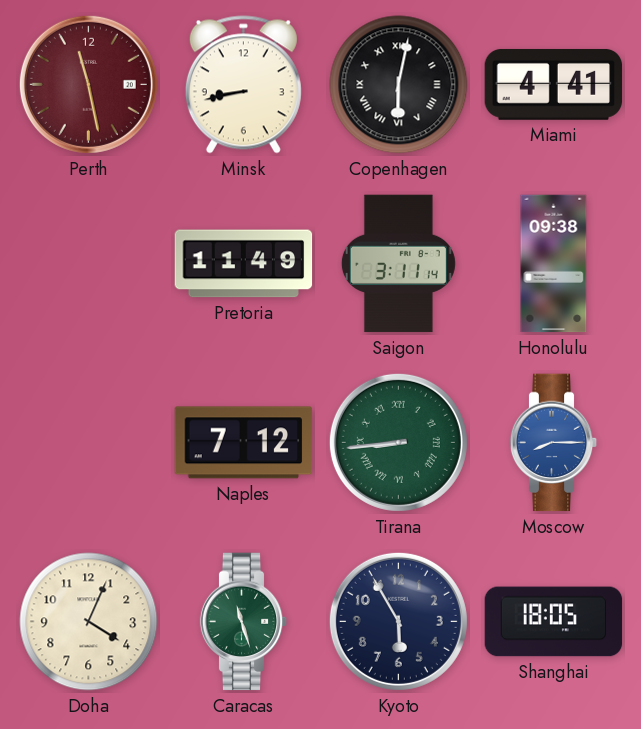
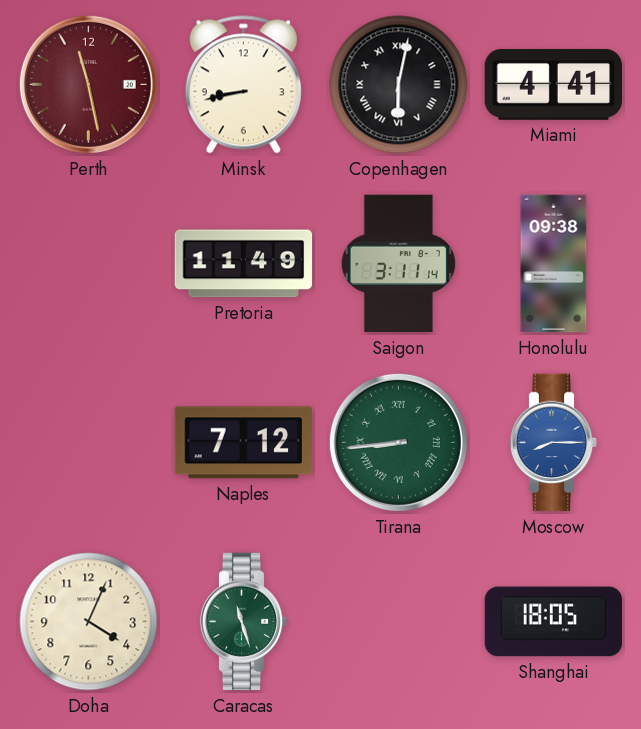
Kyoto: 5:55 -> none
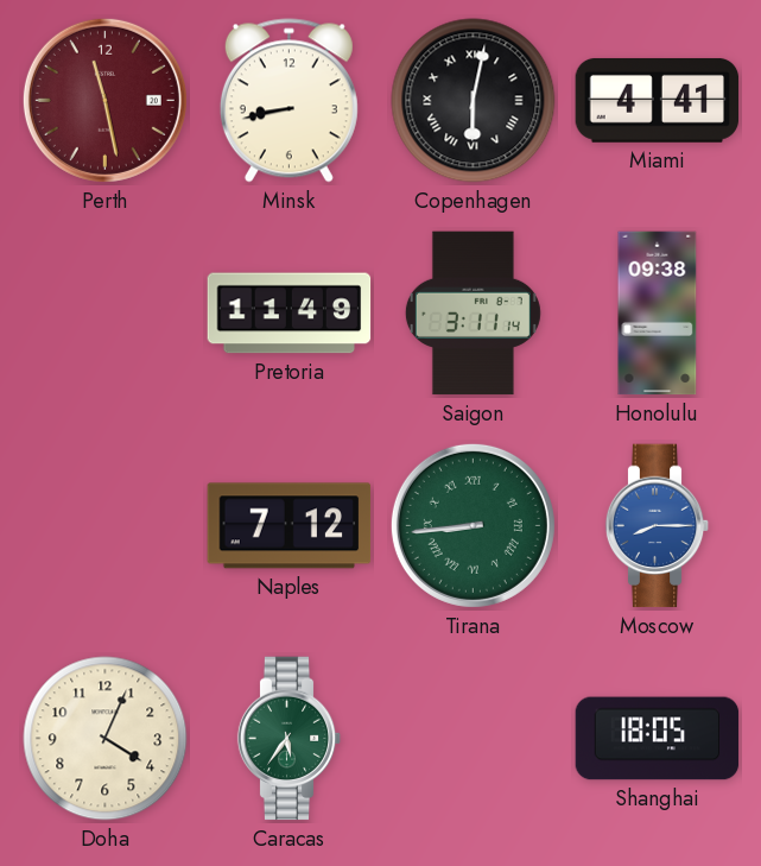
Caracas: 11:27 -> 5:36
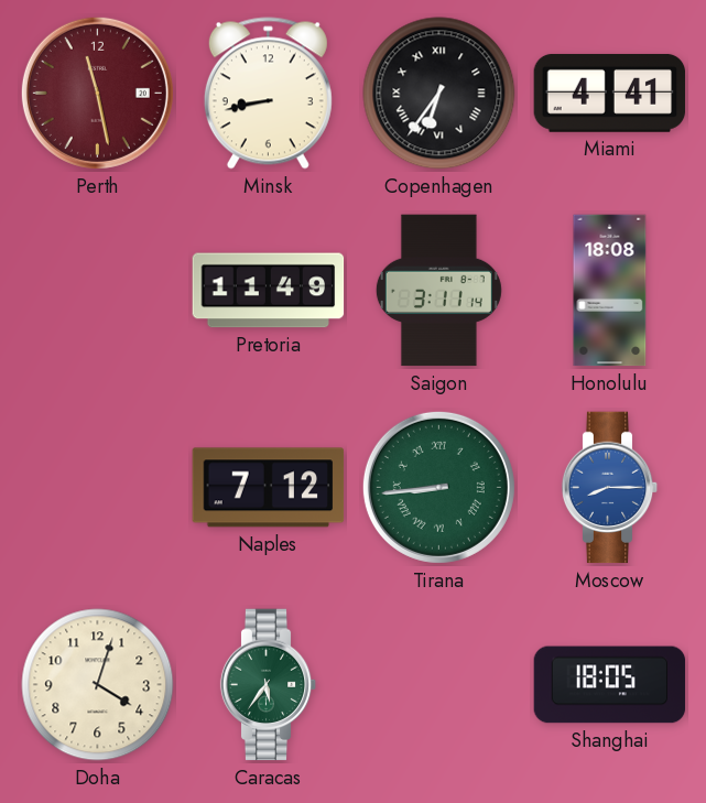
Copenhagen: 6:02 -> 6:36
Honolulu: 09:38 -> 18:08
Doha: 4:04 -> 4:03
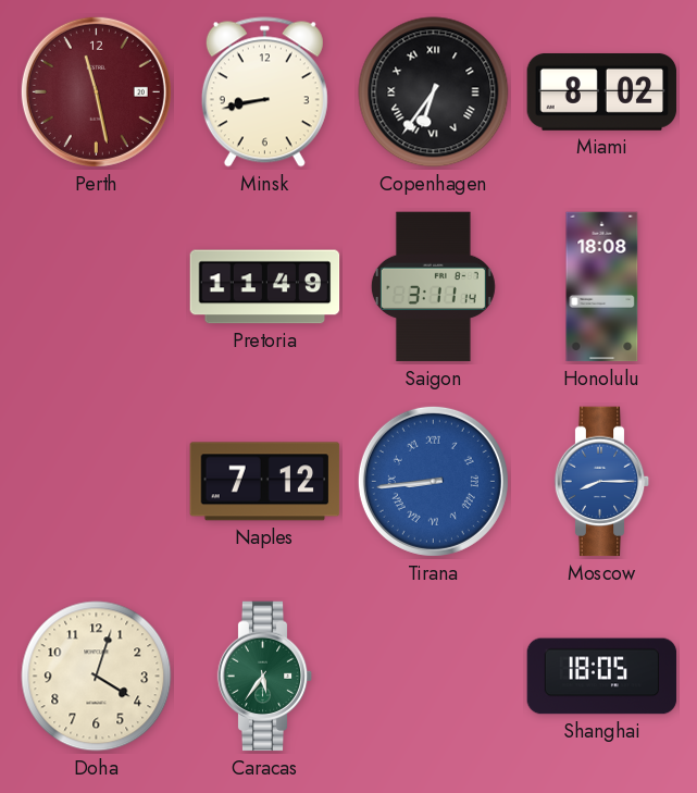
Miami: 4:41 -> 8:02
Tirana dial: green -> blue
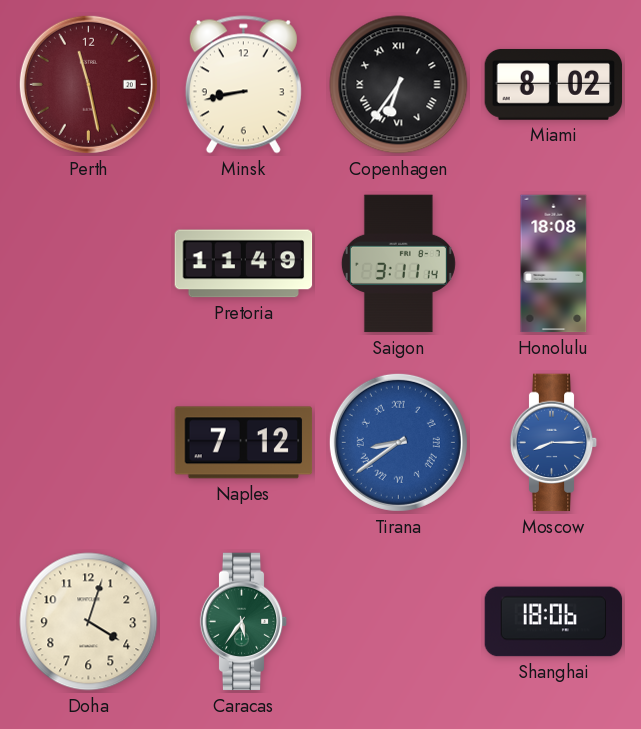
Tirana: 8:44 -> 8:39
Shanghai: 18:05 -> 18:06
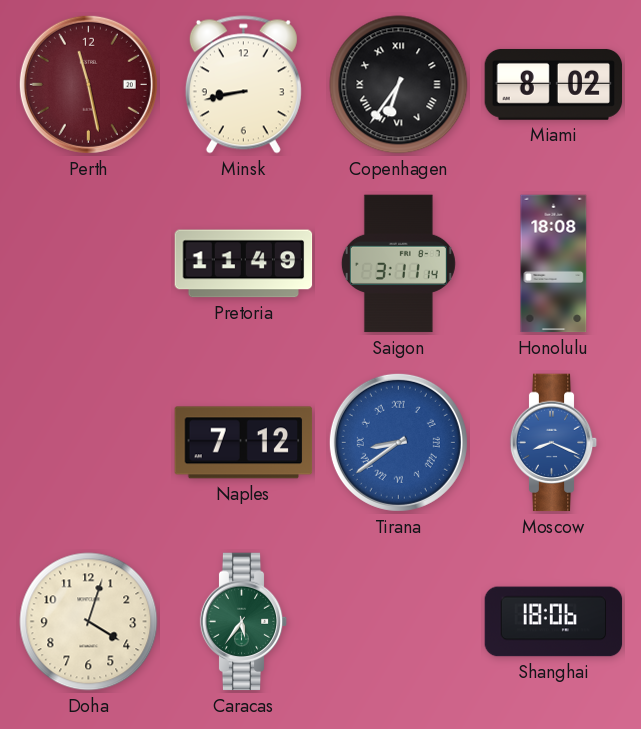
Moscow: 8:15 -> 8:19
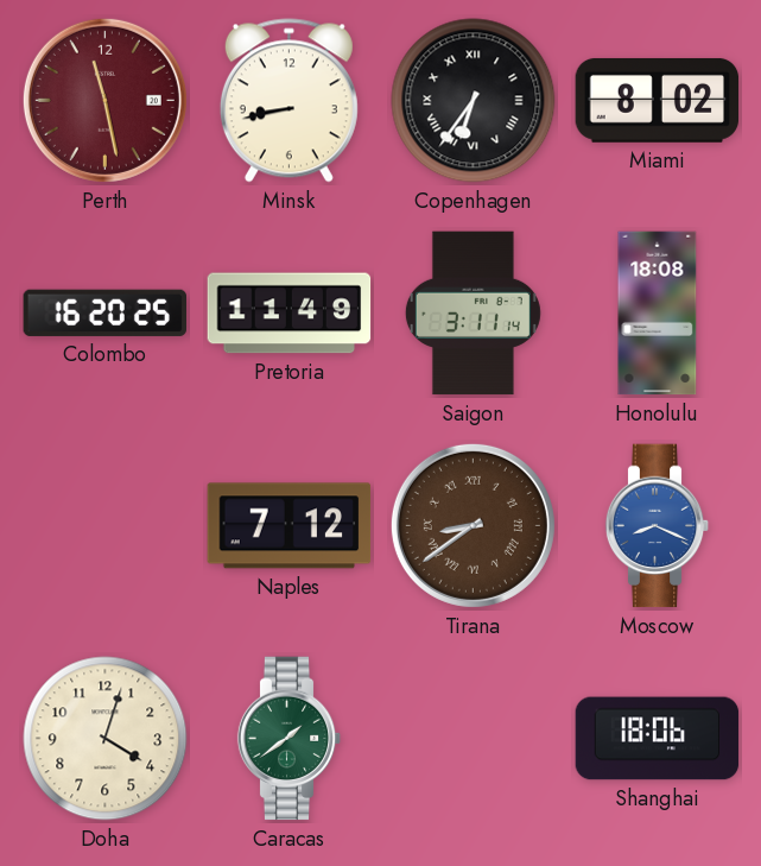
Colombo: none -> 16:20
Tirana dial: blue -> brown
Caracas: 5:36 -> 1:39
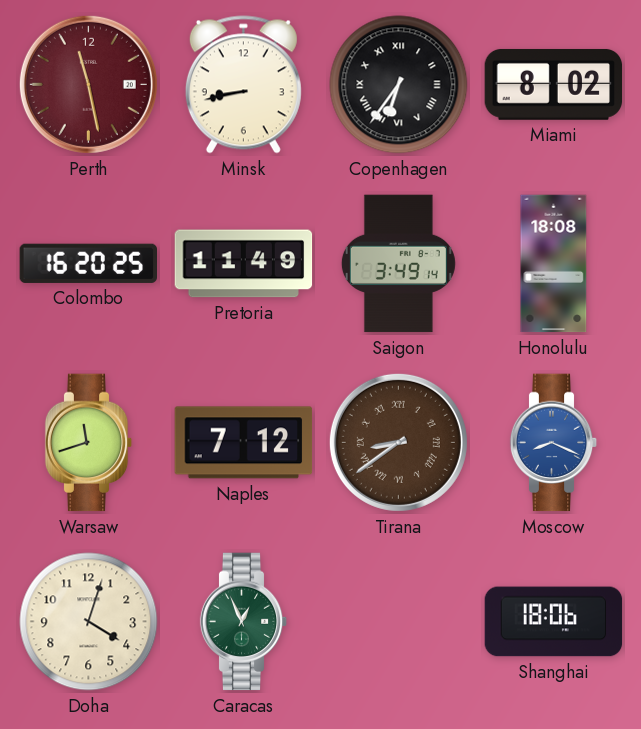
Saigon: 3:11 -> 3:49
Warsaw: none -> 11:42
Caracas: 1:39 -> 12:56
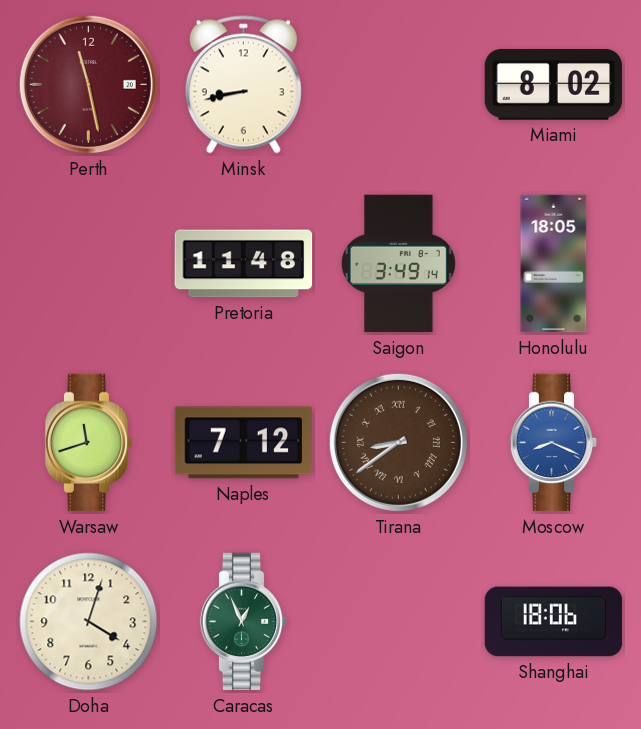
Copenhagen: 6:36 -> none
Colombo: 16:20 -> none
Pretoria: 11:49 -> 11:48
Honolulu: 18:08 -> 18:05
